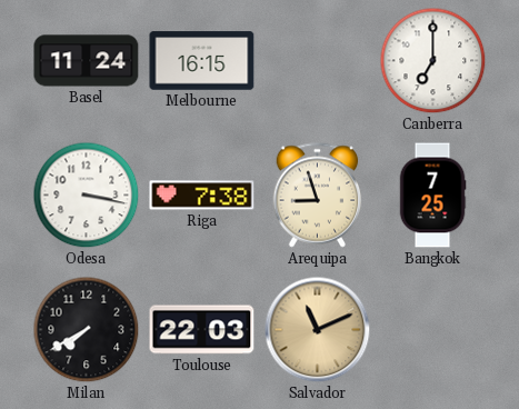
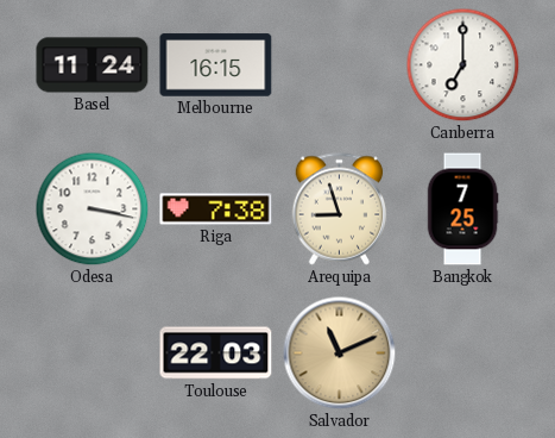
Milan: 7:40 -> none
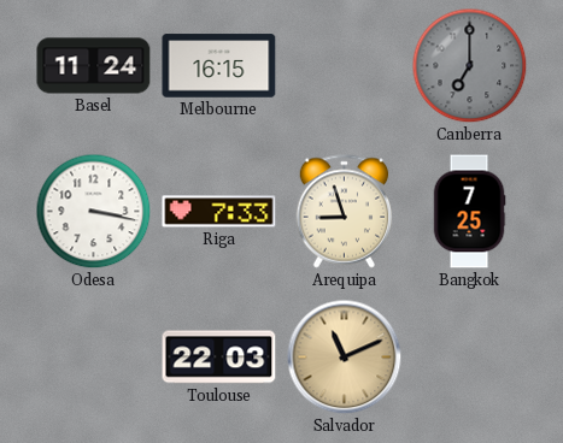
Canberra dial: white -> grey
Riga: 7:38 -> 7:33
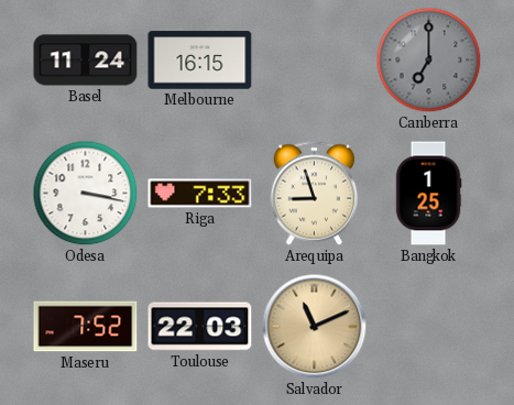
Bangkok: 7:25 -> 1:25
Maseru: none -> 7:52
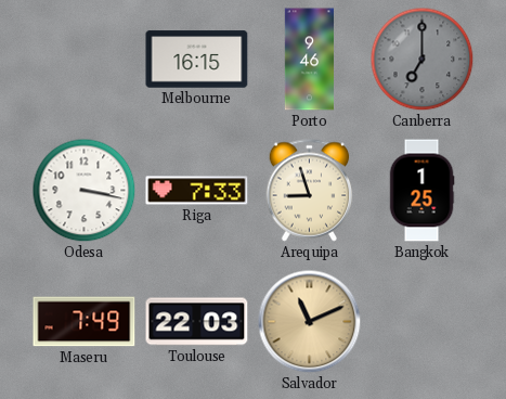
Basel: 11:24 -> none
Porto: none -> 9:46
Maseru: 7:52 -> 7:49
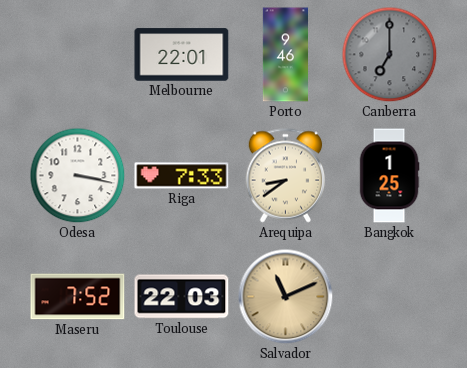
Melbourne: 16:15 -> 22:01
Arequipa: 8:57 -> 8:39
Maseru: 7:49 -> 7:52
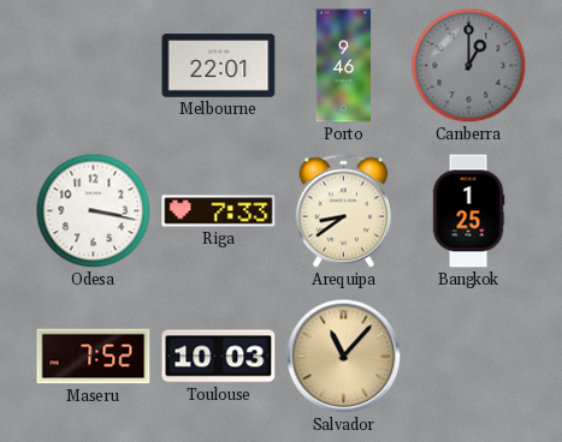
Canberra: 7:00 -> 1:00
Toulouse: 22:03 -> 10:03
Salvador: 11:11 -> 11:07
